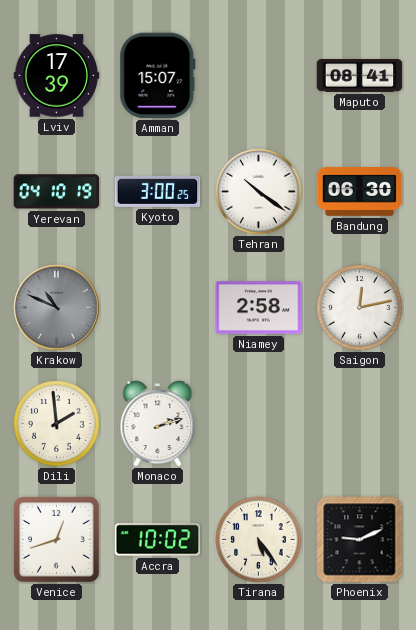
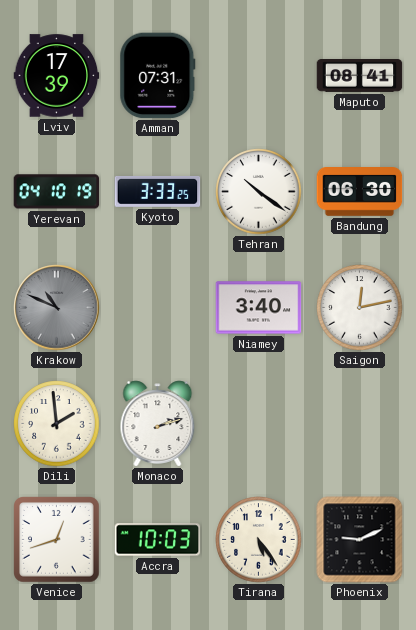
Amman: 15:07 -> 07:31
Kyoto: 3:00 -> 3:33
Niamey: 2:58 -> 3:40
Accra: 10:02 -> 10:03
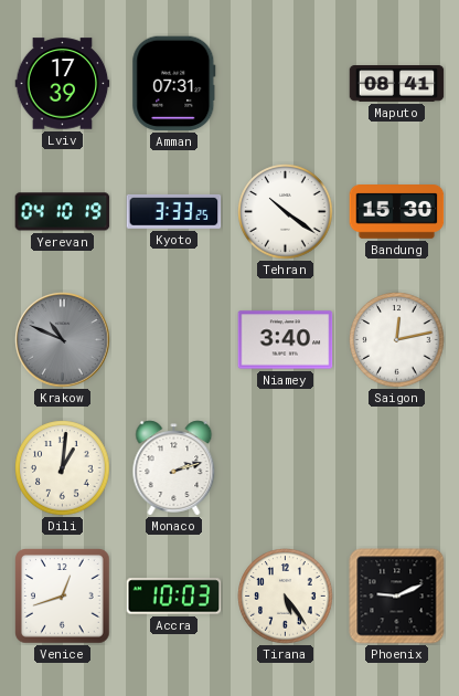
Bandung: 06:30 -> 15:30
Dili: 1:59 -> 1:01
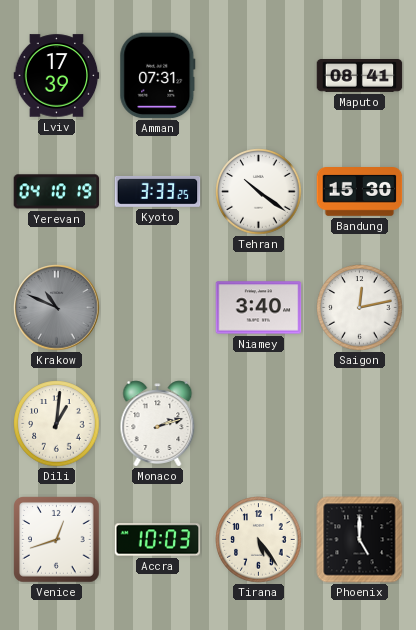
Phoenix: 9:11 -> 5:00
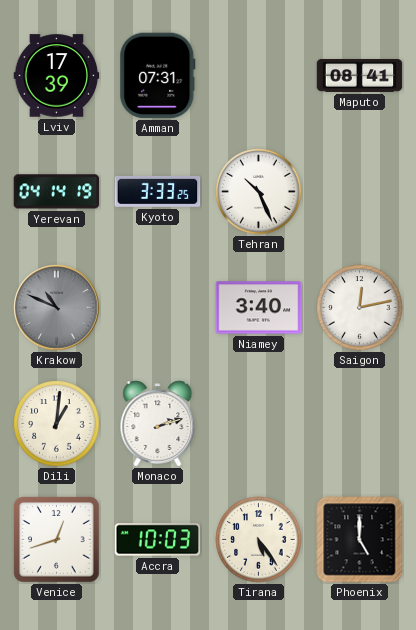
Yerevan: 04:10 -> 04:14
Tehran: 10:21 -> 10:26
Bandung: 15:30 -> none
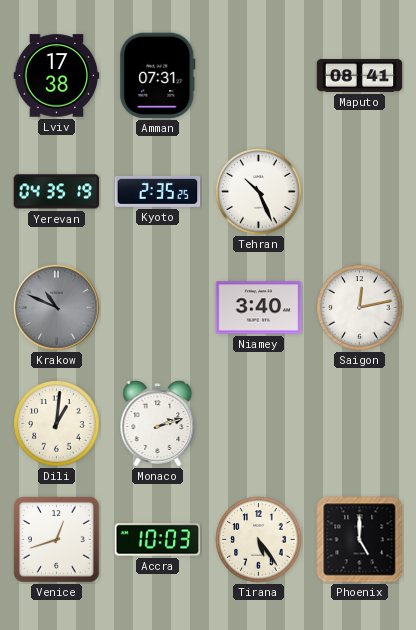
Lviv: 17:39 -> 17:38
Yerevan: 04:14 -> 04:35
Kyoto: 3:33 -> 2:35
